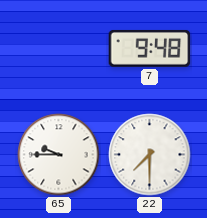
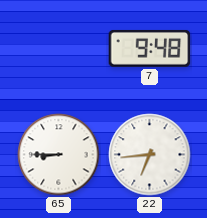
65: 9:45 -> 8:45
22: 7:30 -> 6:44
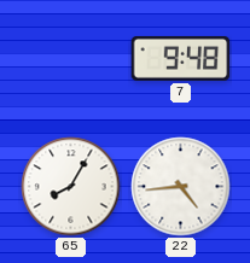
65: 8:45 -> 8:05
22: 6:44 -> 4:44
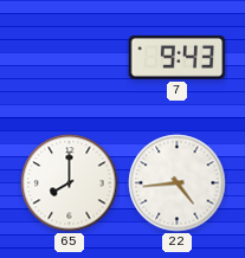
7: 9:48 -> 9:43
65: 8:05 -> 8:00
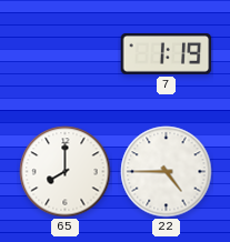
7: 9:43 -> 1:19
22: 4:44 -> 4:45
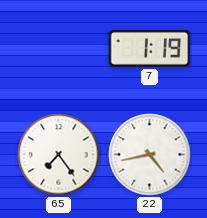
65: 8:00 -> 7:24
22: 4:45 -> 4:43
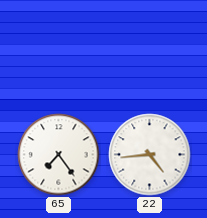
7: 1:19 -> none
22: 4:43 -> 4:44
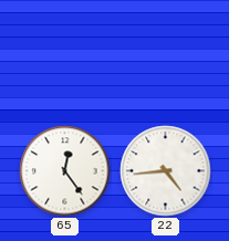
65: 7:24 -> 12:24
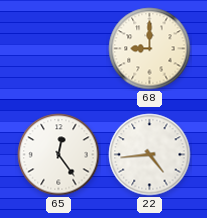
68: none -> 9:00
